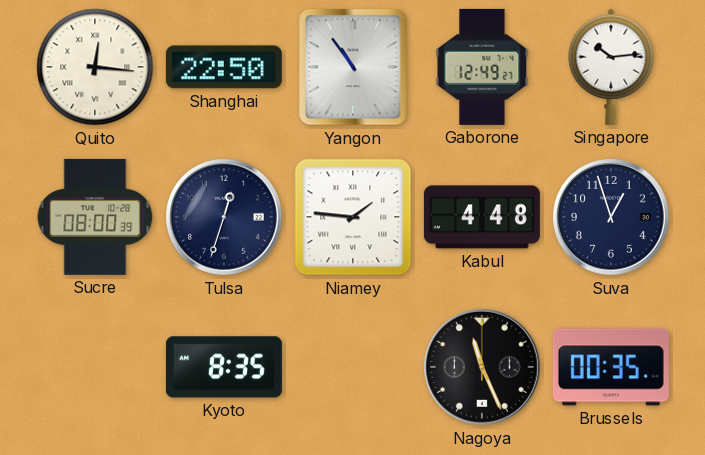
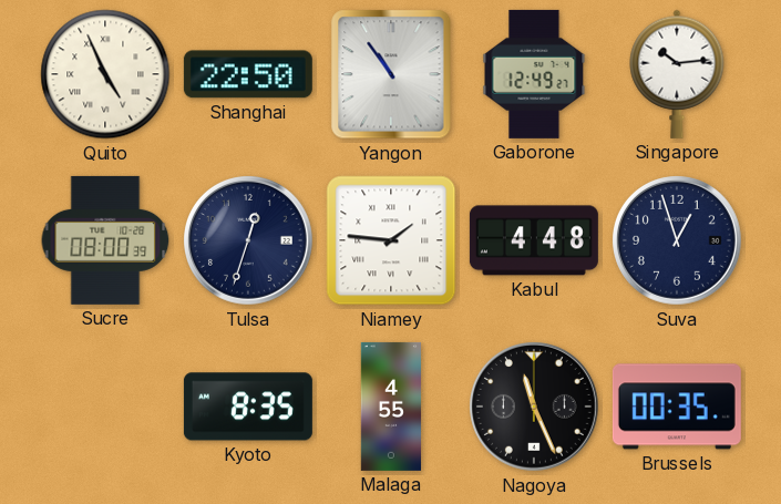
Quito: 12:16 -> 4:56
Malaga: none -> 4:55
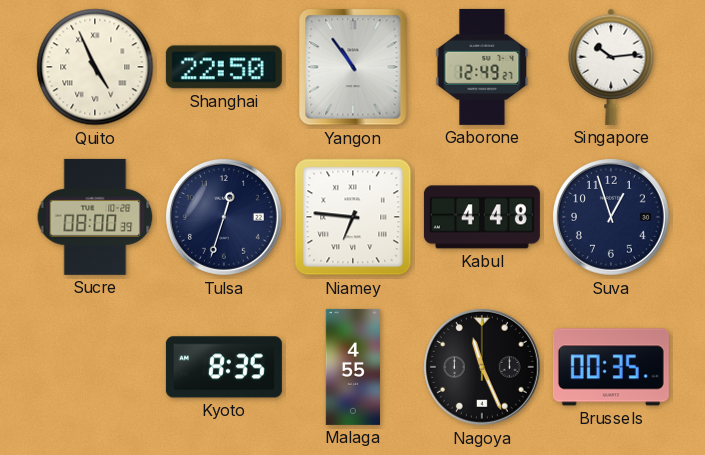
Niamey: 1:46 -> 6:46
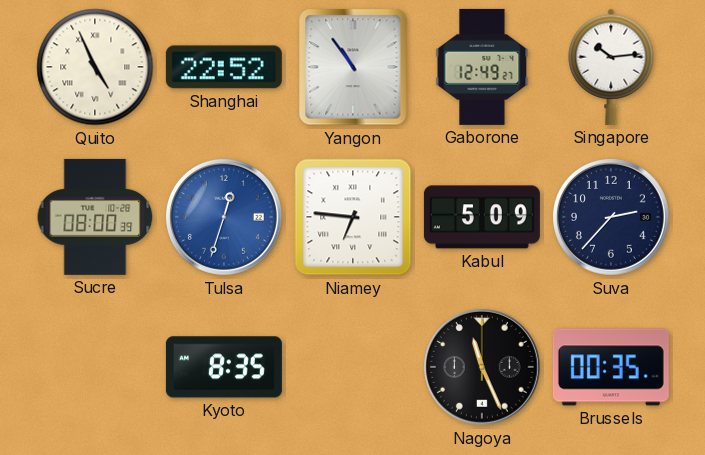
Shanghai: 22:50 -> 22:52
Tulsa dial: navy -> blue
Kabul: 4:48 -> 5:09
Suva: 12:57 -> 2:37
Malaga: 4:55 -> none
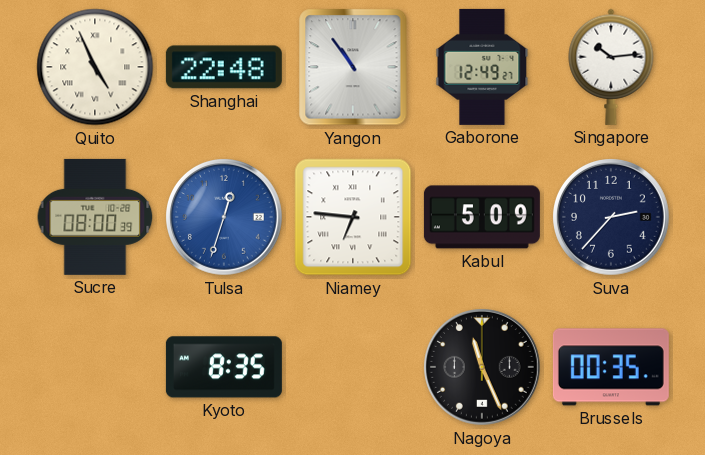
Shanghai: 22:52 -> 22:48
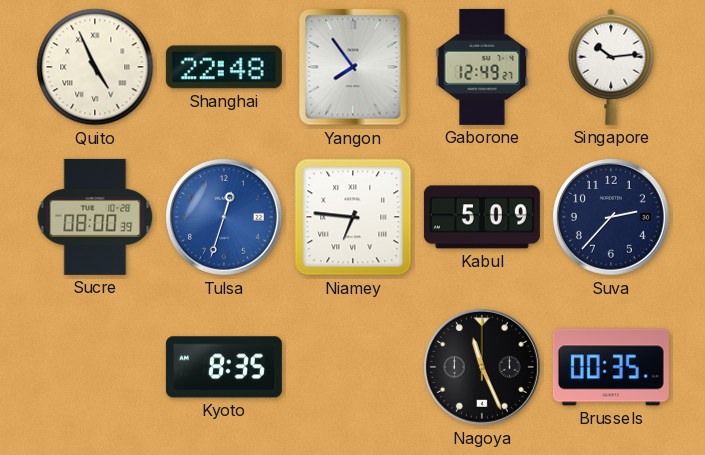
Yangon: 10:54 -> 7:54
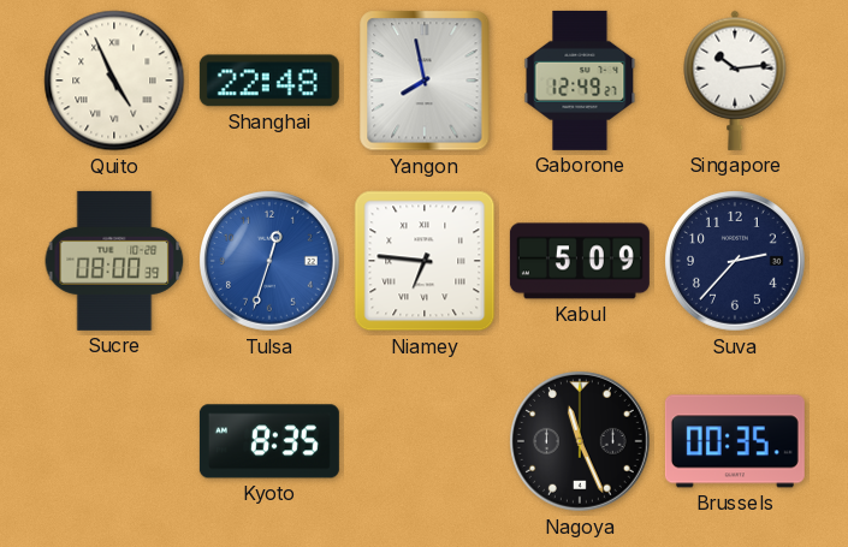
Yangon: 7:54 -> 7:58
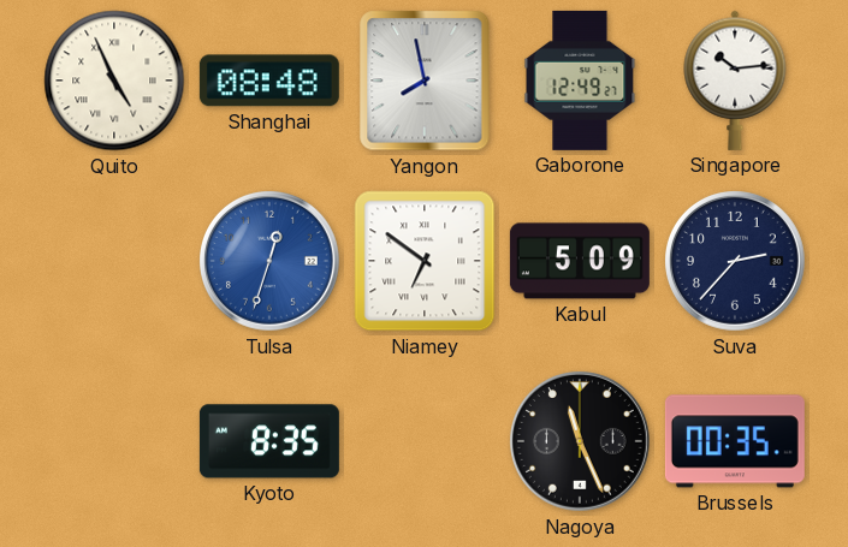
Shanghai: 22:48 -> 08:48
Sucre: 08:00 -> none
Niamey: 6:46 -> 6:51
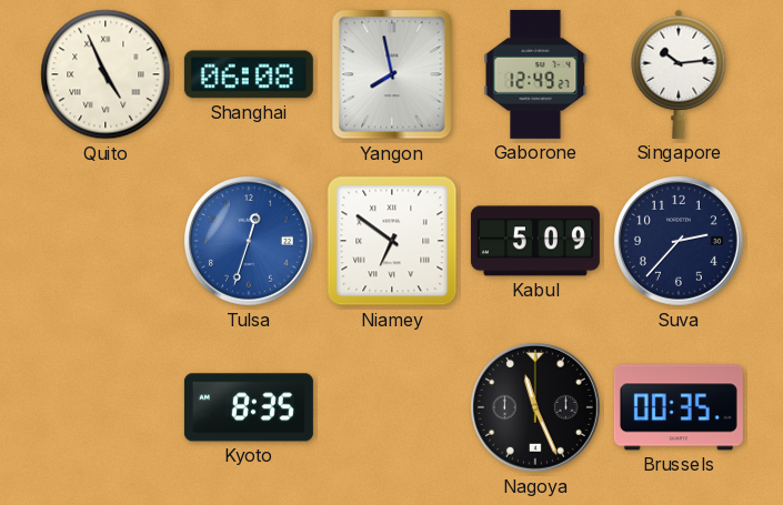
Shanghai: 08:48 -> 06:08
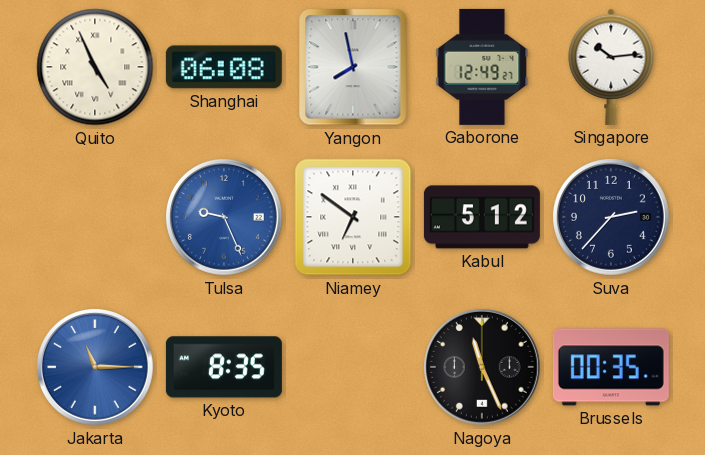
Tulsa: 12:33 -> 9:26
Kabul: 5:09 -> 5:12
Jakarta: none -> 11:15
